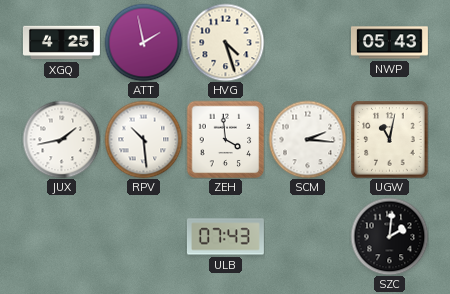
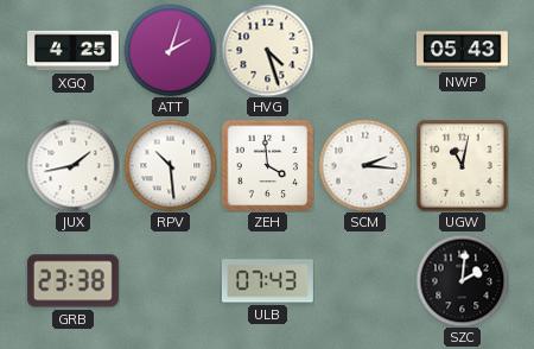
ATT: 1:58 -> 2:03
GRB: none -> 23:38
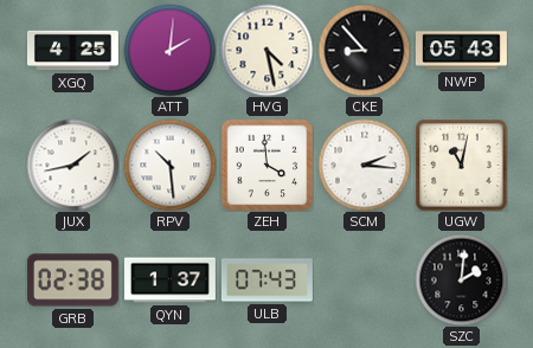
ATT: 2:03 -> 2:01
HVG: 4:27 -> 4:28
CKE: none -> 8:53
GRB: 23:38 -> 02:38
QYN: none -> 1:37
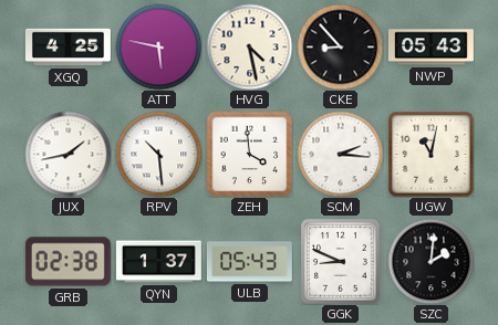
ATT: 2:01 -> 5:47
ULB: 07:43 -> 05:43
GGK: none -> 8:49
